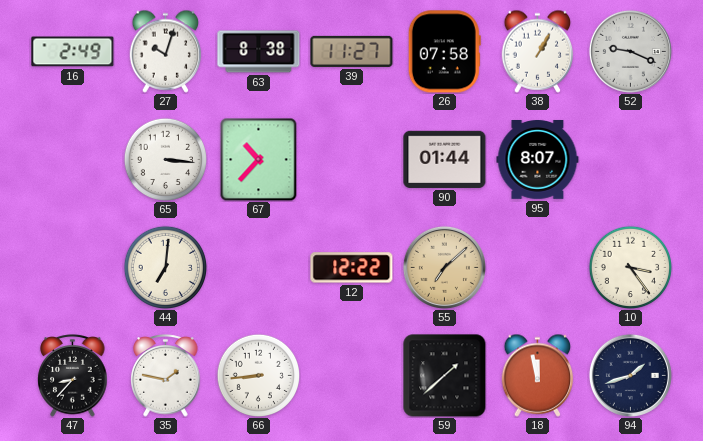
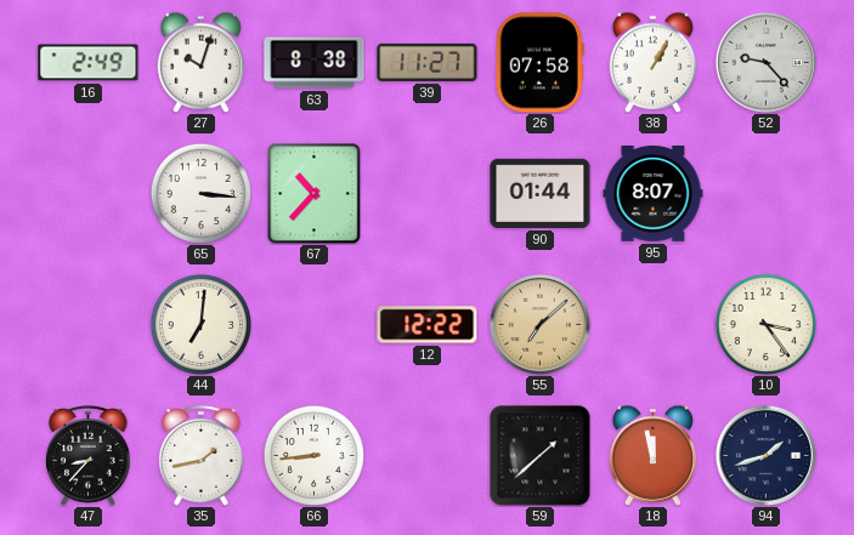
52: 9:19 -> 9:23
35: 1:47 -> 1:43
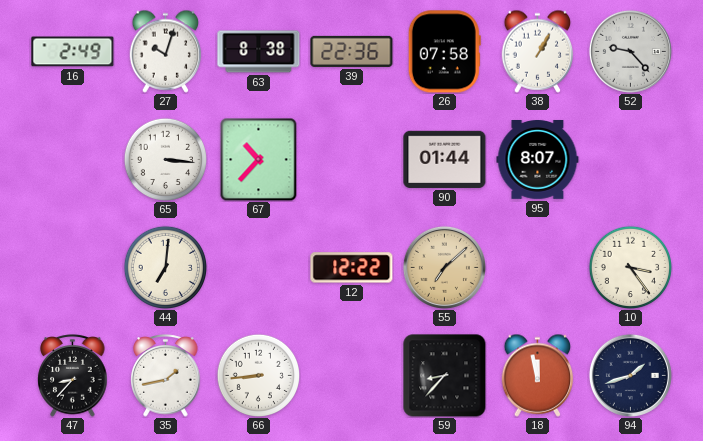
39: 11:27 -> 22:36
59: 1:38 -> 8:37
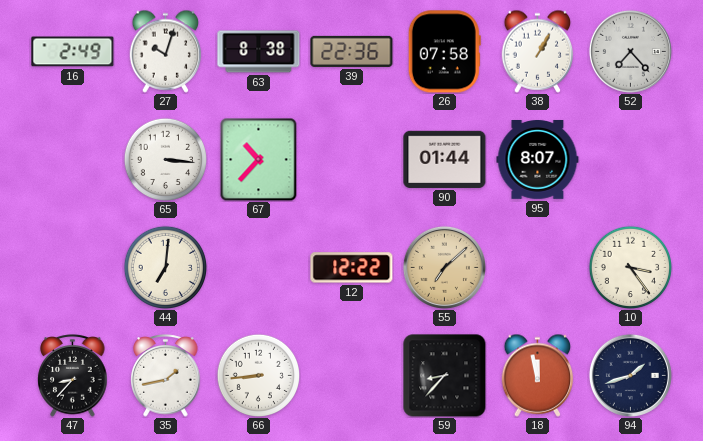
52: 9:23 -> 7:23
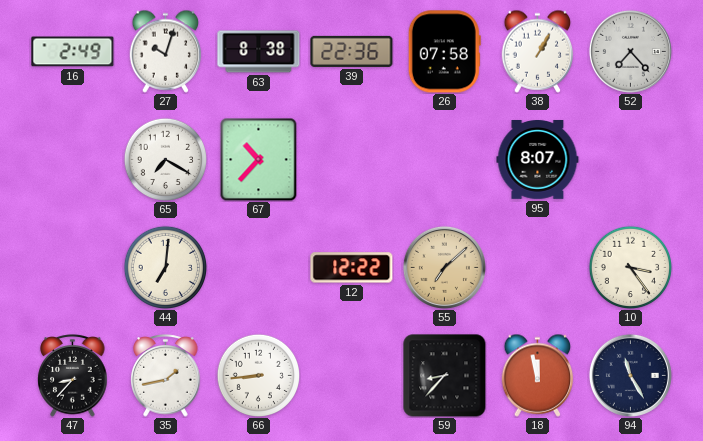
65: 3:16 -> 7:20
90: 01:44 -> none
94: 1:42 -> 11:25
